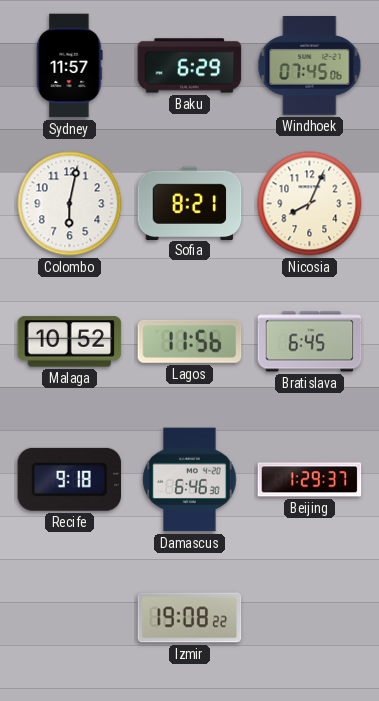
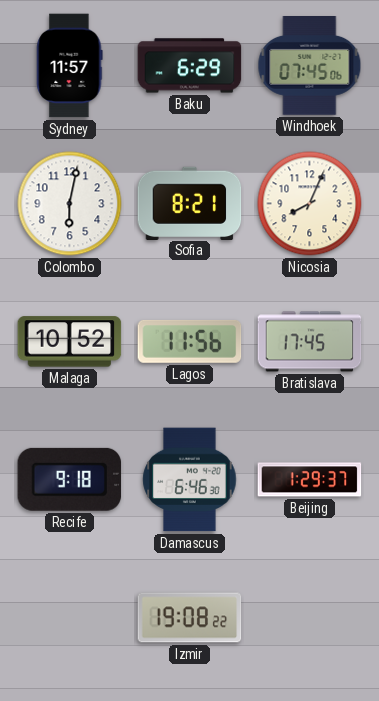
Bratislava: 6:45 -> 17:45
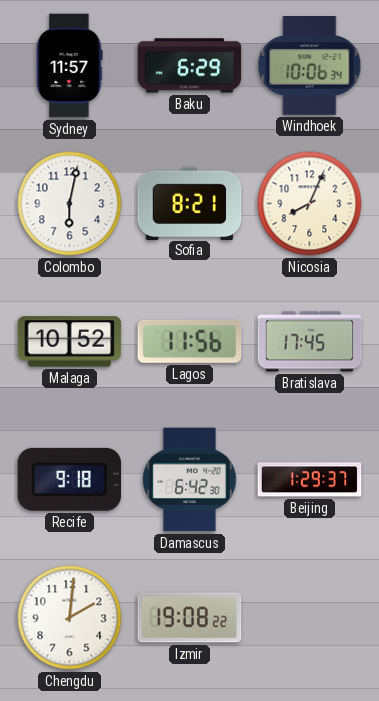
Windhoek: 07:45 -> 10:06
Damascus: 6:46 -> 6:42
Chengdu: none -> 2:01
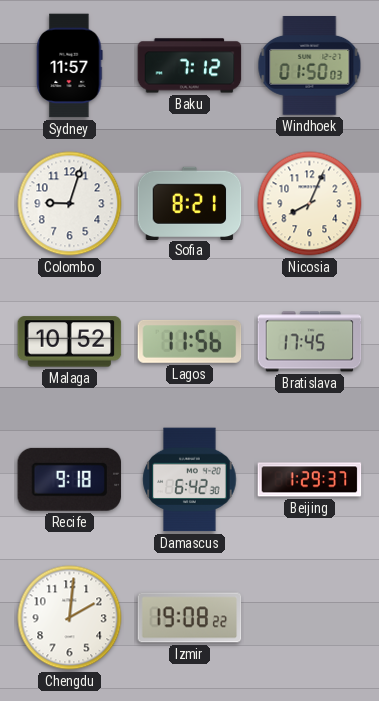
Baku: 6:29 -> 7:12
Windhoek: 10:06 -> 01:50
Colombo: 6:02 -> 9:03
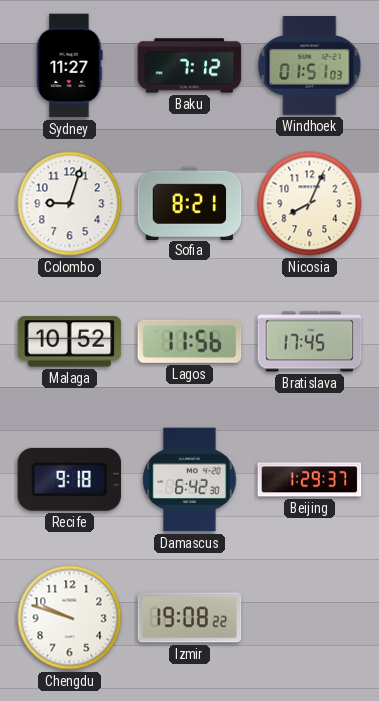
Sydney: 11:57 -> 11:27
Windhoek: 01:50 -> 01:51
Chengdu: 2:01 -> 9:48
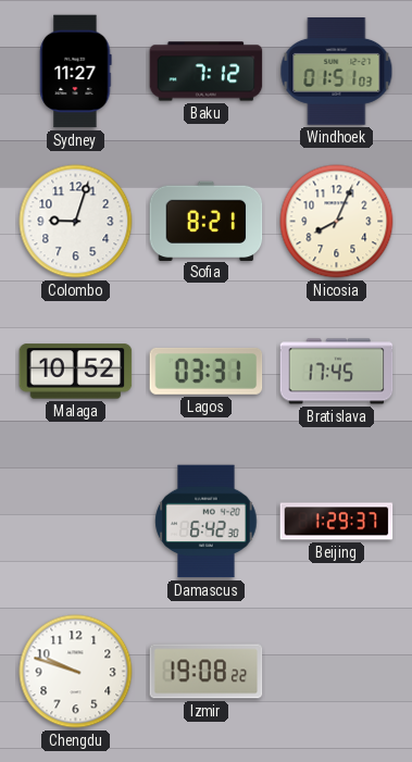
Lagos: 11:56 -> 03:31
Recife: 9:18 -> none
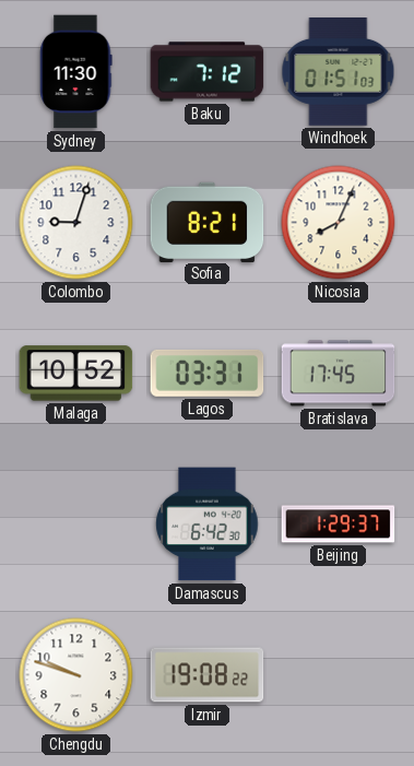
Sydney: 11:27 -> 11:30
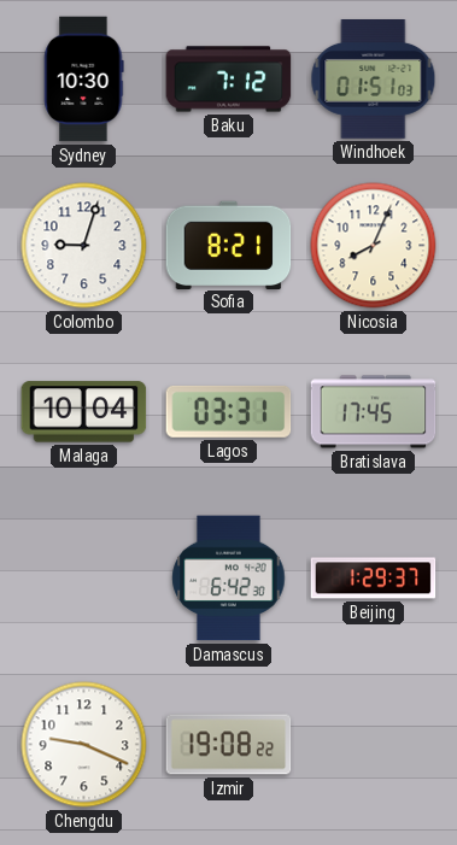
Sydney: 11:30 -> 10:30
Malaga: 10:52 -> 10:04
Chengdu: 9:48 -> 9:19
